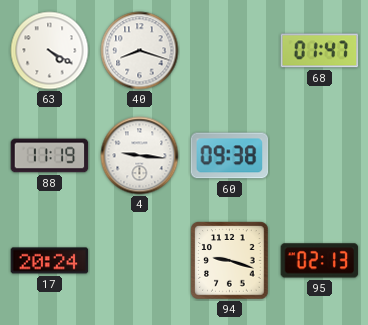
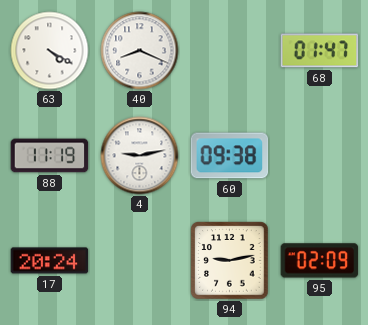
40: 8:18 -> 8:19
4: 9:16 -> 9:13
94: 9:18 -> 9:13
95: 02:13 -> 02:09
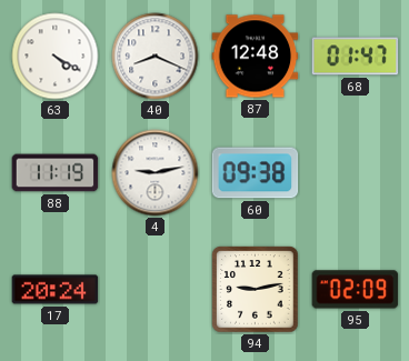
87: none -> 12:48
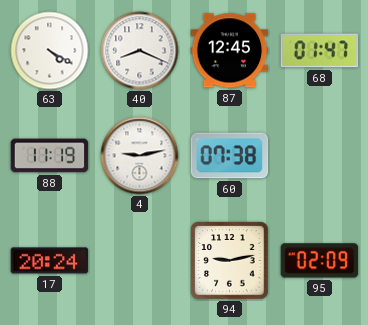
87: 12:48 -> 12:45
60: 09:38 -> 07:38
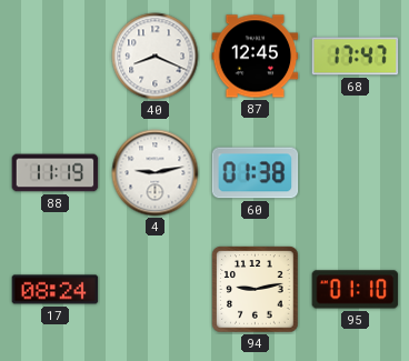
63: 4:20 -> none
68: 01:47 -> 17:47
60: 07:38 -> 01:38
17: 20:24 -> 08:24
95: 02:09 -> 01:10
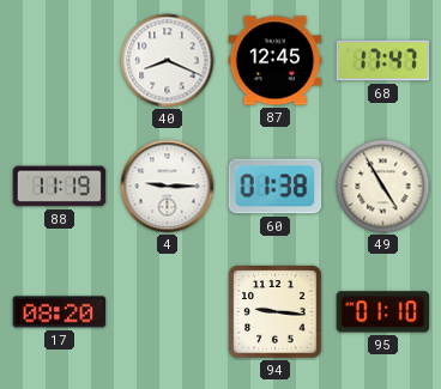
4: 9:13 -> 9:15
49: none -> 4:55
17: 08:24 -> 08:20
94: 9:13 -> 9:16
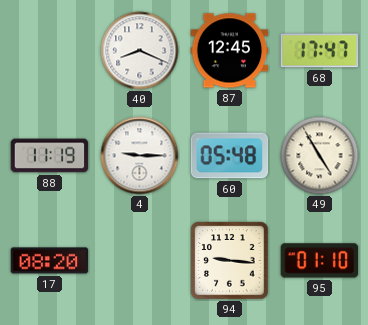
60: 01:38 -> 05:48
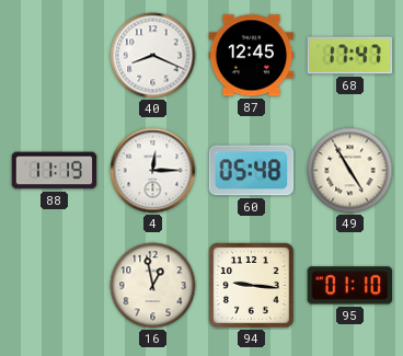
4: 9:15 -> 12:15
17: 08:20 -> none
16: none -> 12:58
